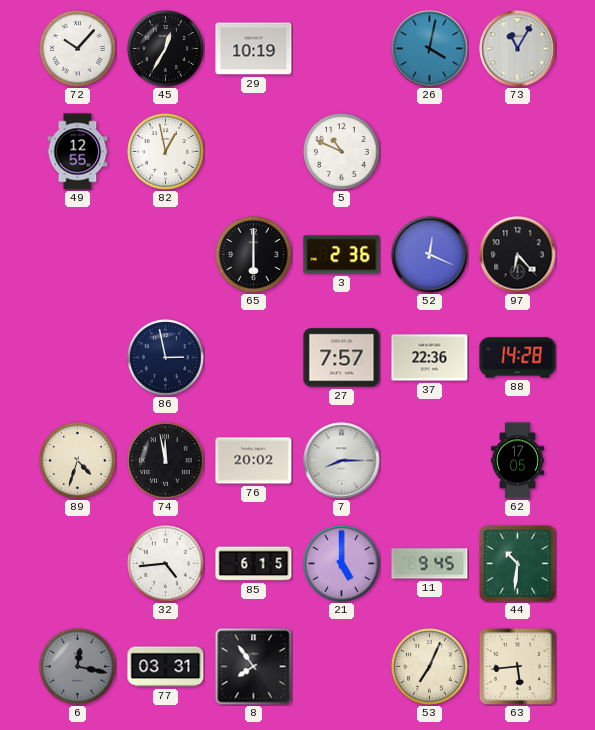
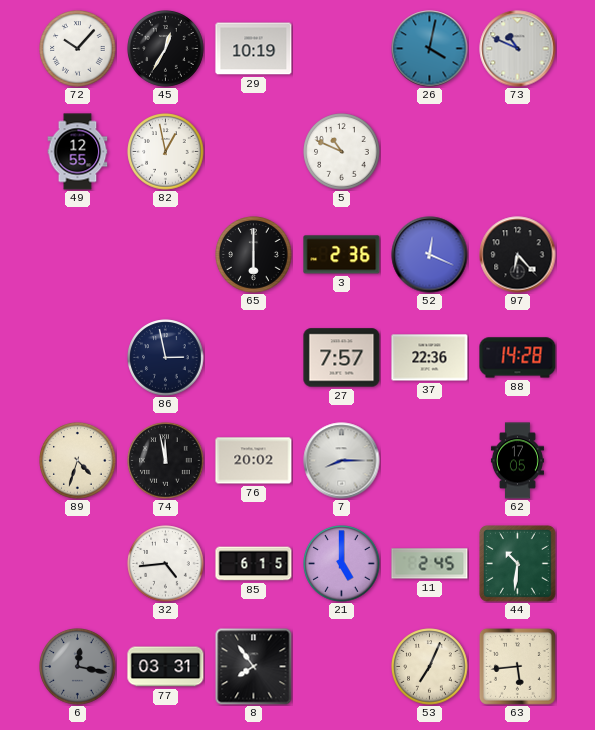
73: 11:05 -> 10:49
11: 9:45 -> 2:45
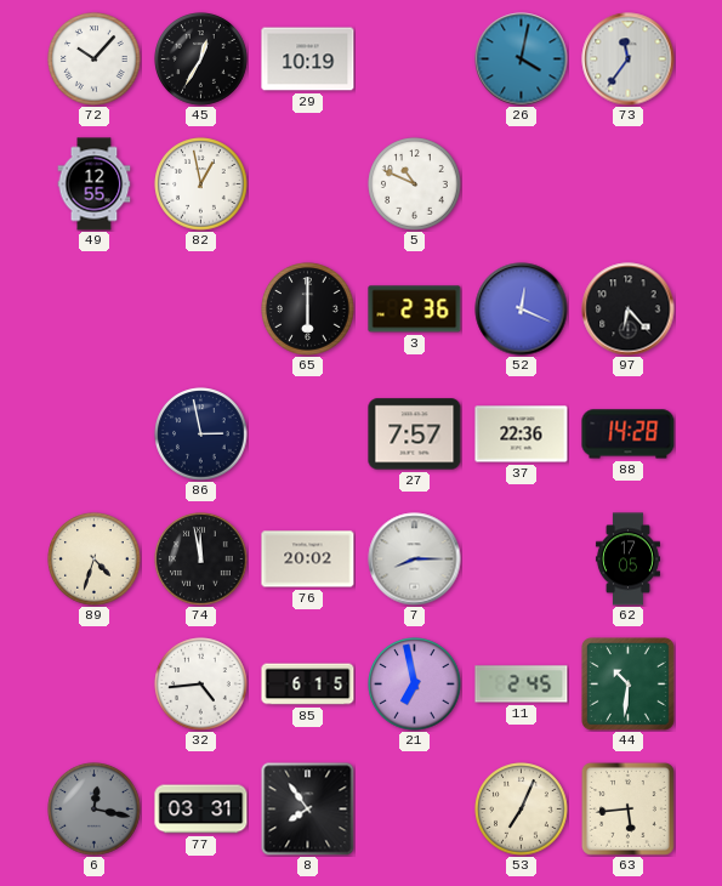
73: 10:49 -> 11:36
21: 5:00 -> 6:58
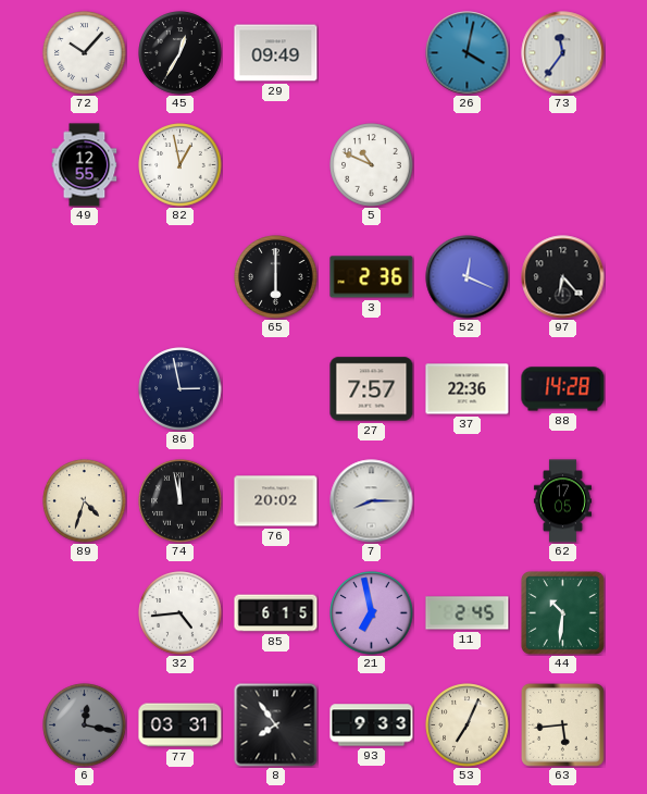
29: 10:19 -> 09:49
93: none -> 9:33
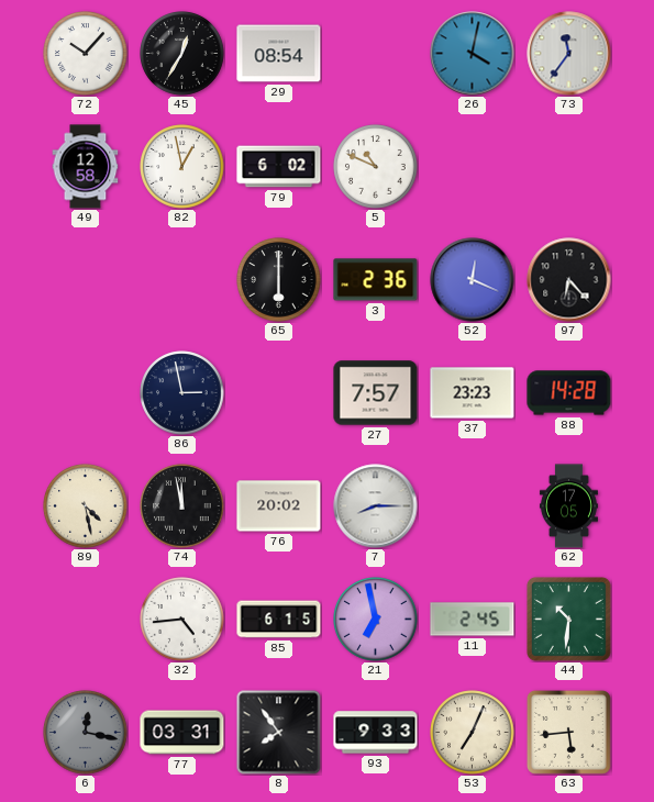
29: 09:49 -> 08:54
49: 12:55 -> 12:58
79: none -> 6:02
37: 22:36 -> 23:23
89: 4:33 -> 4:28
